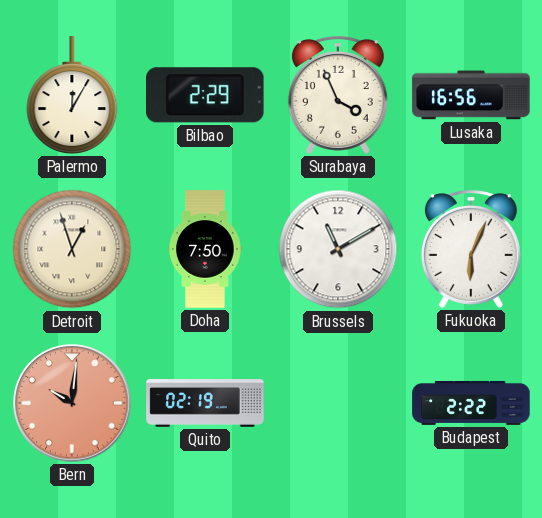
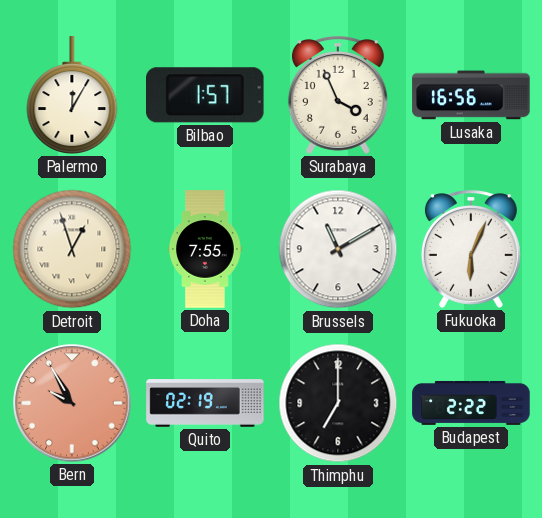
Bilbao: 2:29 -> 1:57
Doha: 7:50 -> 7:55
Bern: 10:01 -> 9:55
Thimphu: none -> 7:00
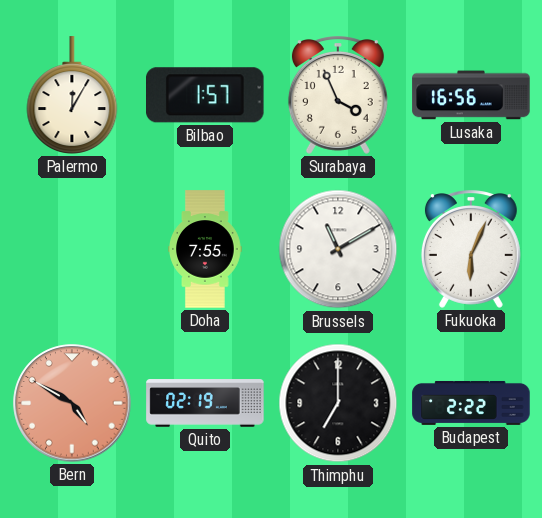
Detroit: 12:57 -> none
Bern: 9:55 -> 4:50
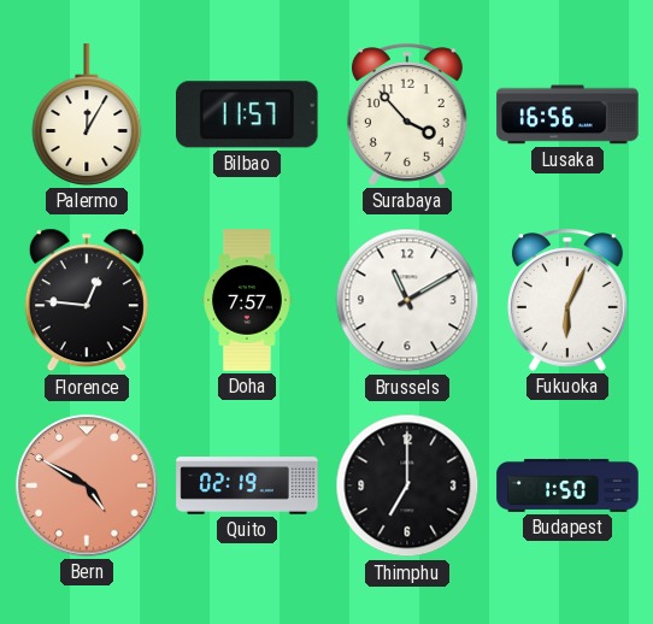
Bilbao: 1:57 -> 11:57
Surabaya: 3:56 -> 3:53
Florence: none -> 12:46
Doha: 7:55 -> 7:57
Budapest: 2:22 -> 1:50
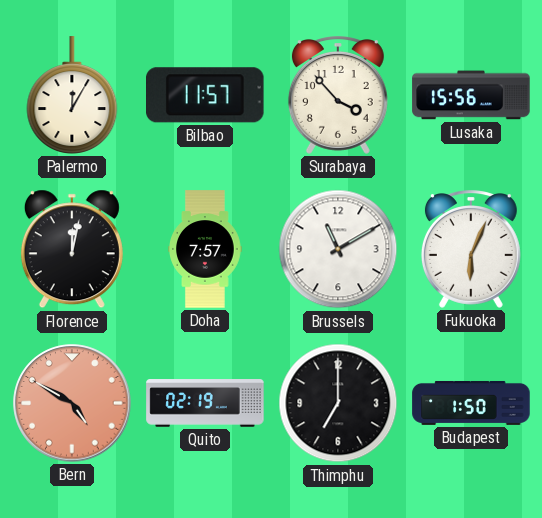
Lusaka: 16:56 -> 15:56
Florence: 12:46 -> 12:02
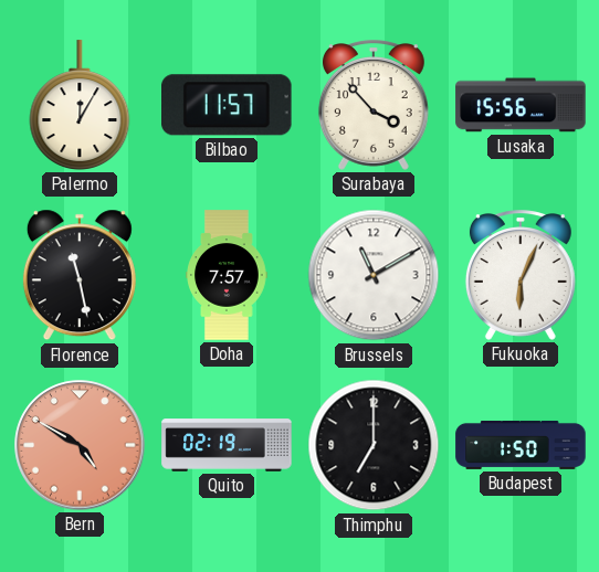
Florence: 12:02 -> 11:28
